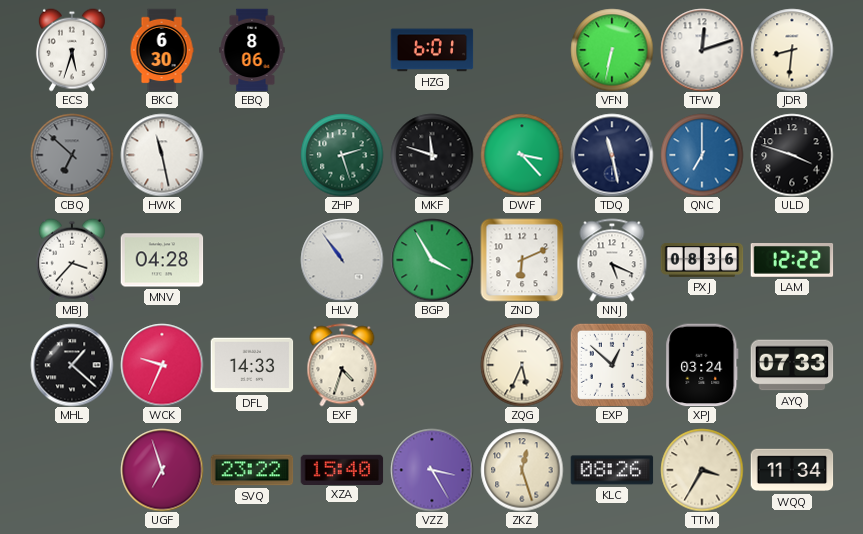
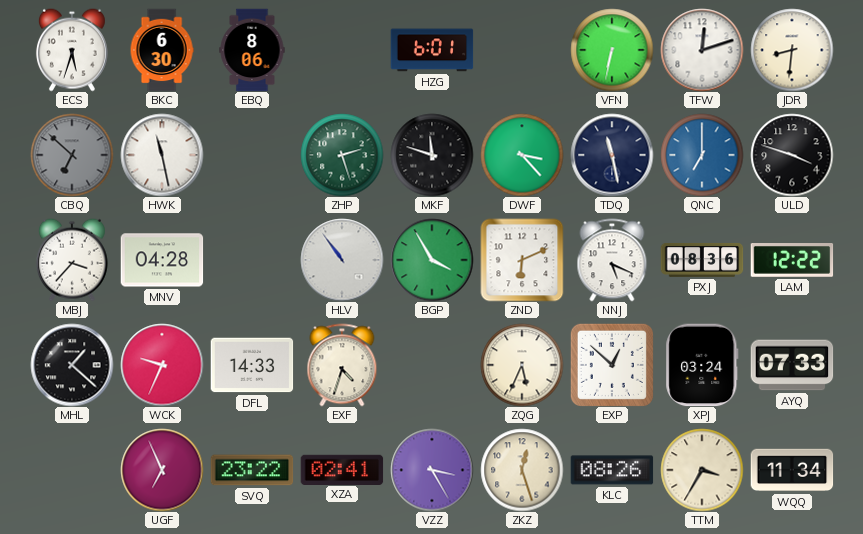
UGF: 6:57 -> 6:56
XZA: 15:40 -> 02:41
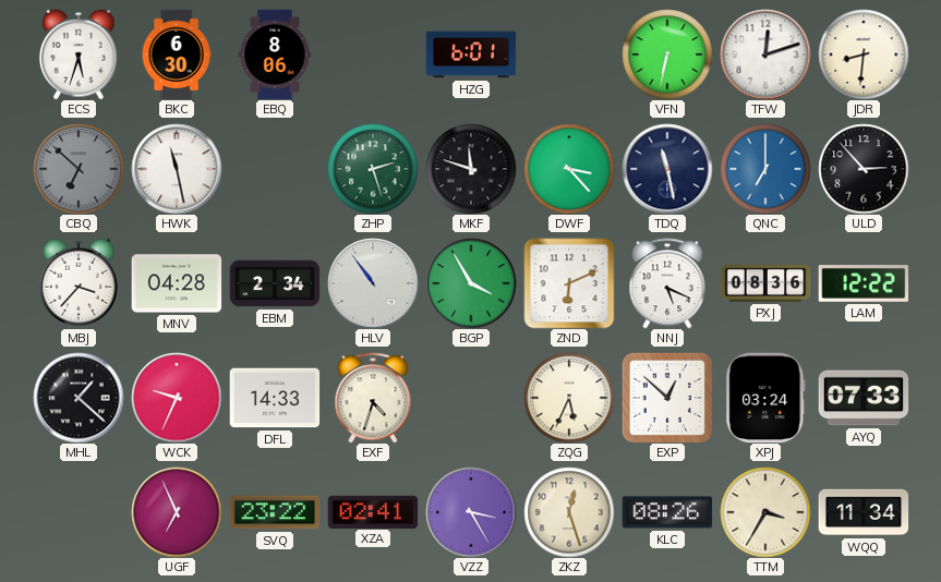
ULD: 3:48 -> 2:53
EBM: none -> 2:34
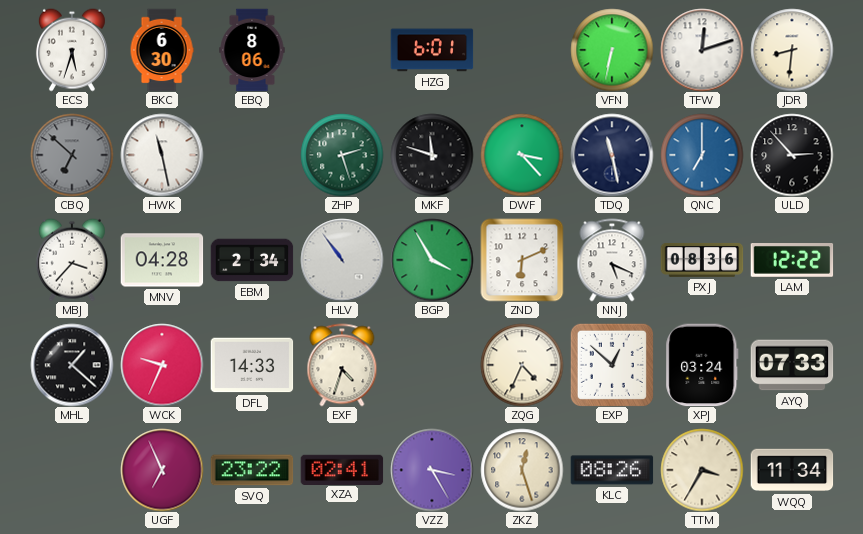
ZQG: 5:34 -> 4:34
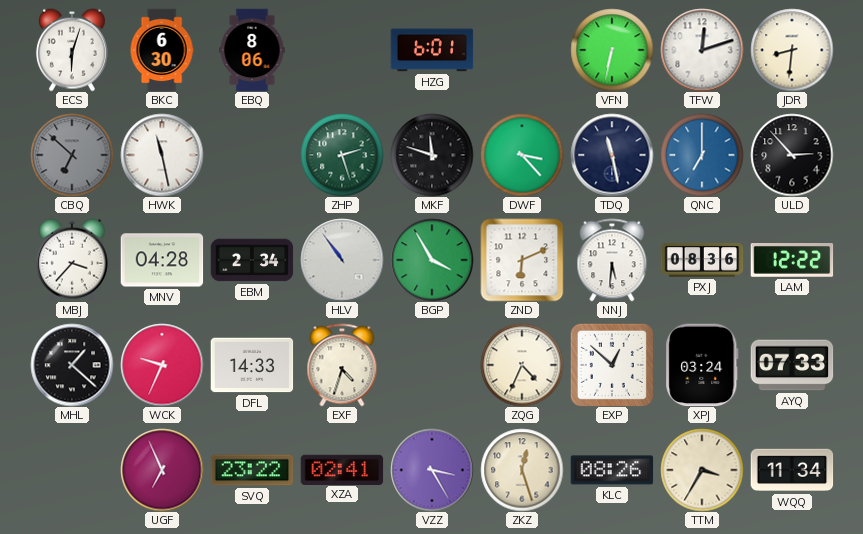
ECS: 5:33 -> 6:03
NNJ: 5:19 -> 5:31
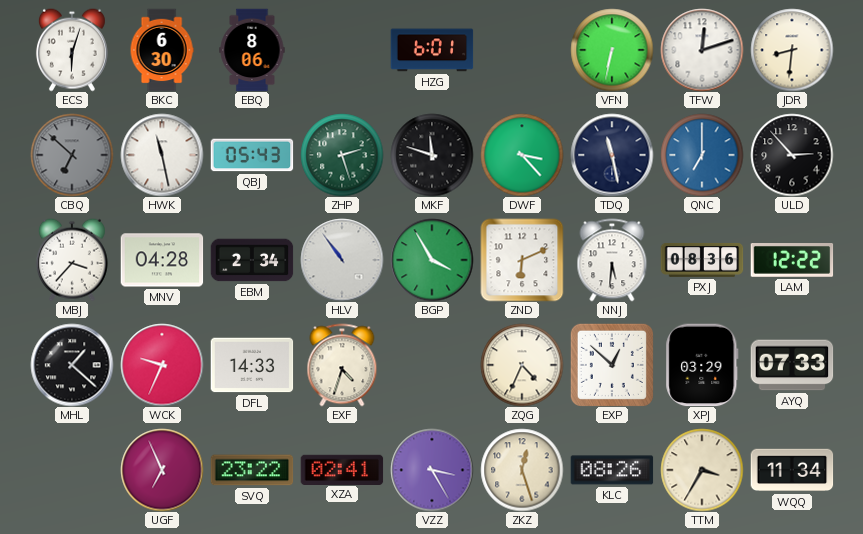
QBJ: none -> 05:43
XPJ: 03:24 -> 03:29
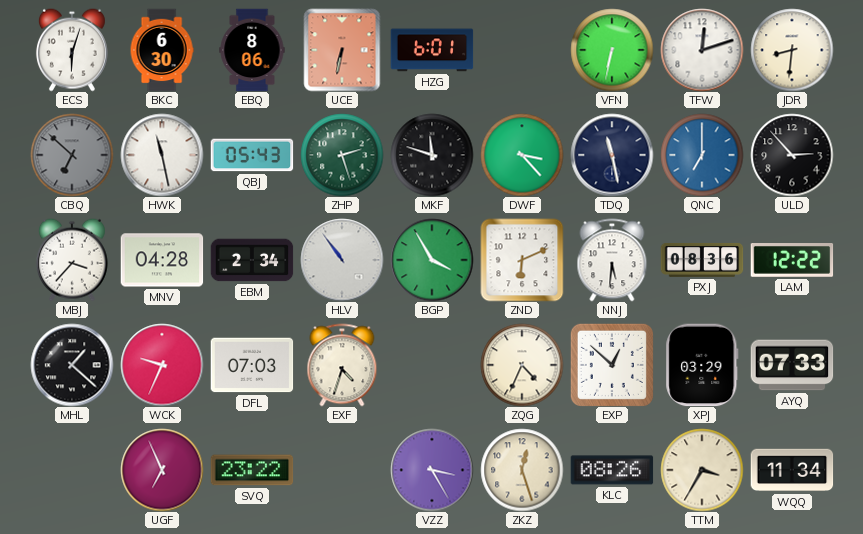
UCE: none -> 6:32
DFL: 14:33 -> 07:03
XZA: 02:41 -> none
